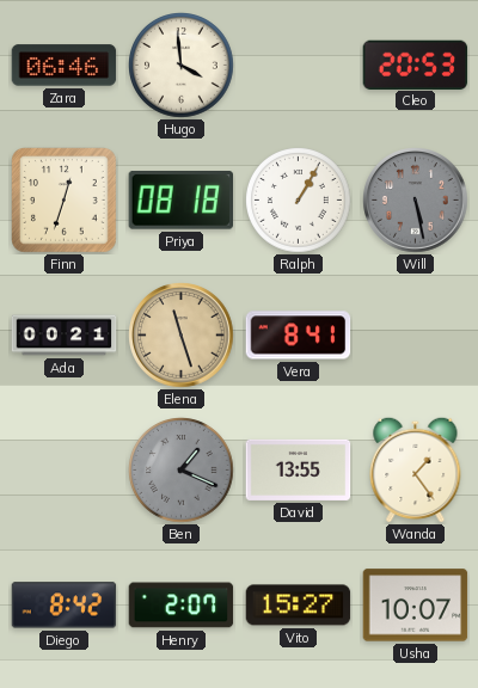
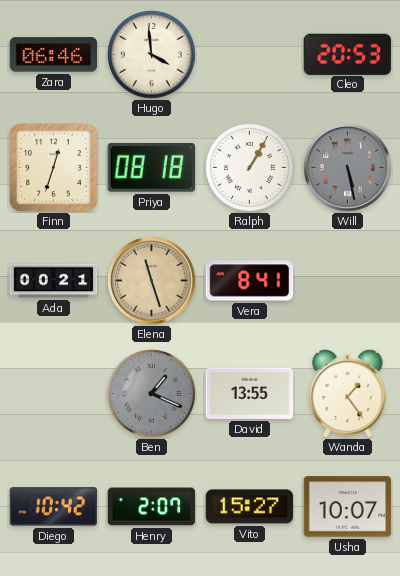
Diego: 8:42 -> 10:42
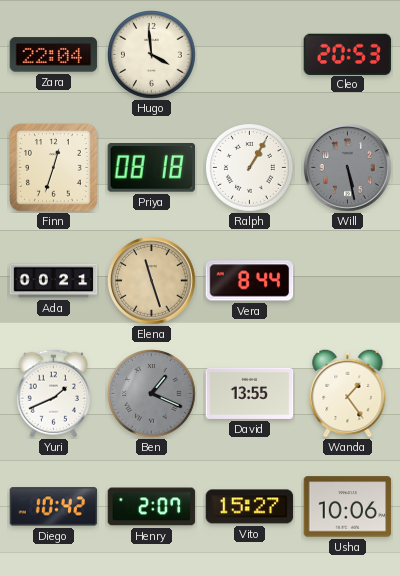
Zara: 06:46 -> 22:04
Vera: 8:41 -> 8:44
Yuri: none -> 1:41
Usha: 10:07 -> 10:06
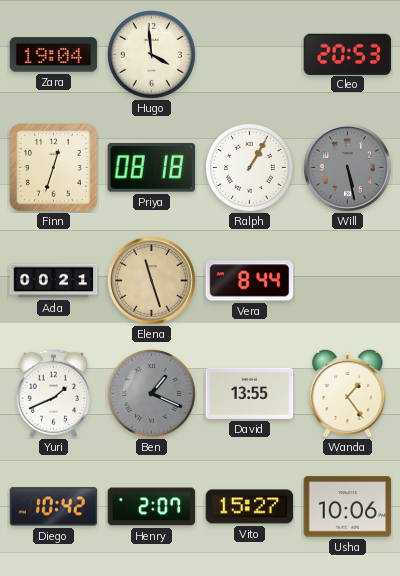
Zara: 22:04 -> 19:04
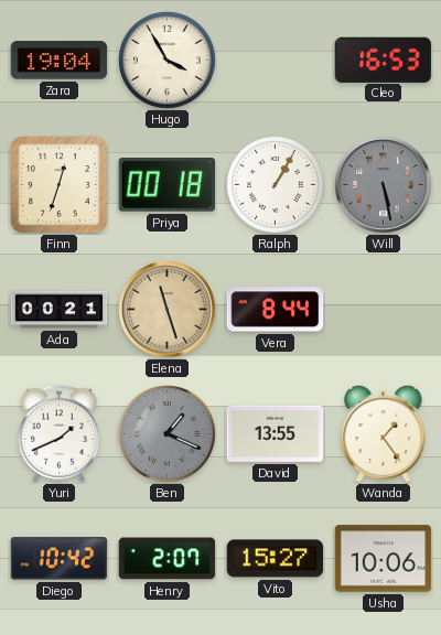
Hugo: 3:59 -> 3:55
Cleo: 20:53 -> 16:53
Priya: 08:18 -> 00:18
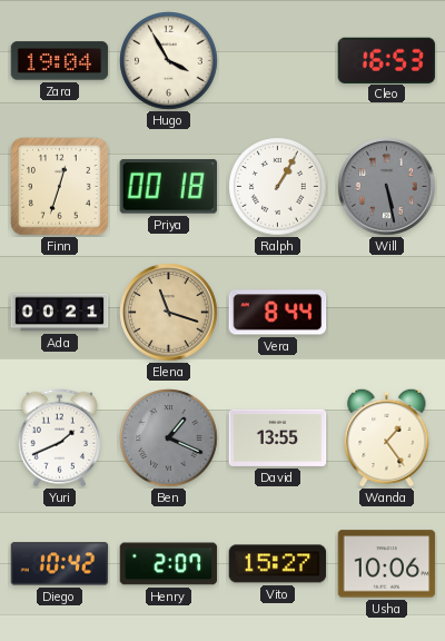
Elena: 11:27 -> 11:18
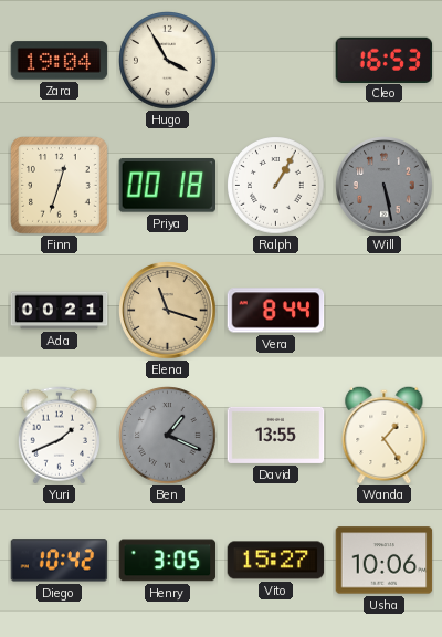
Henry: 2:07 -> 3:05
